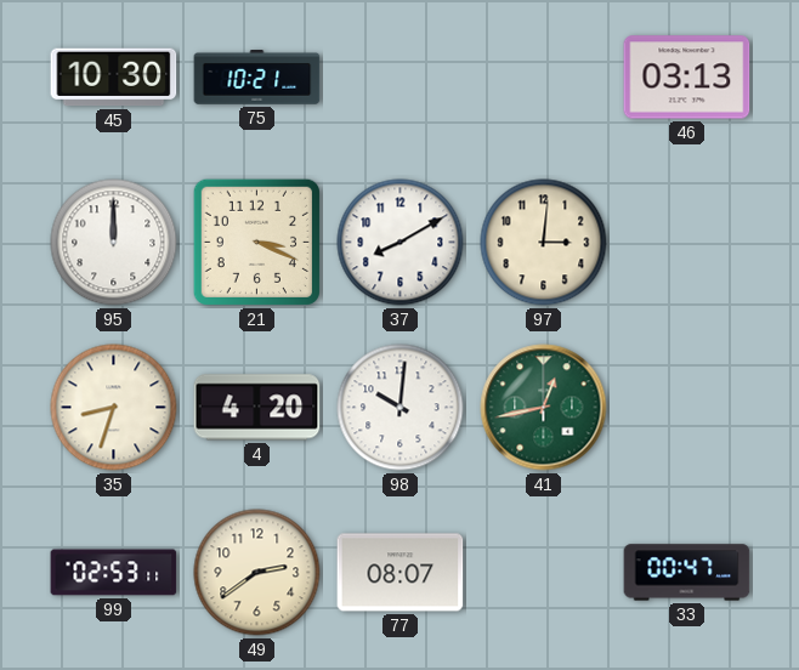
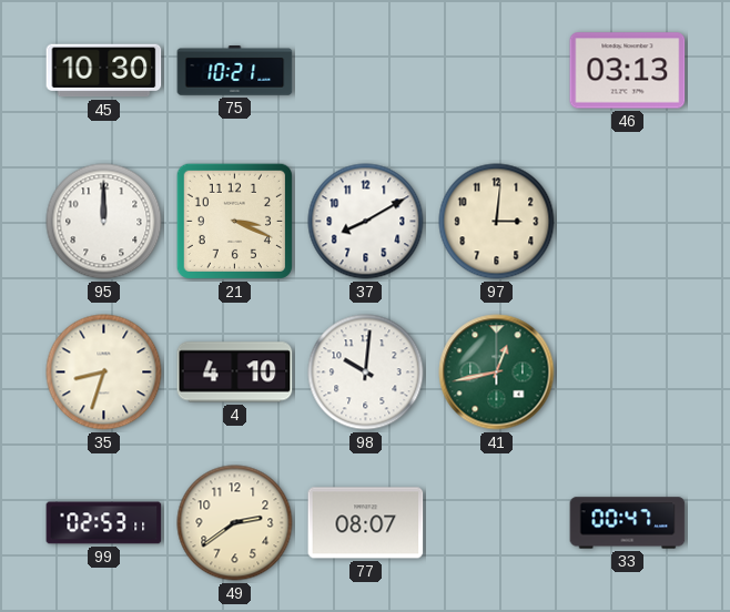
4: 4:20 -> 4:10
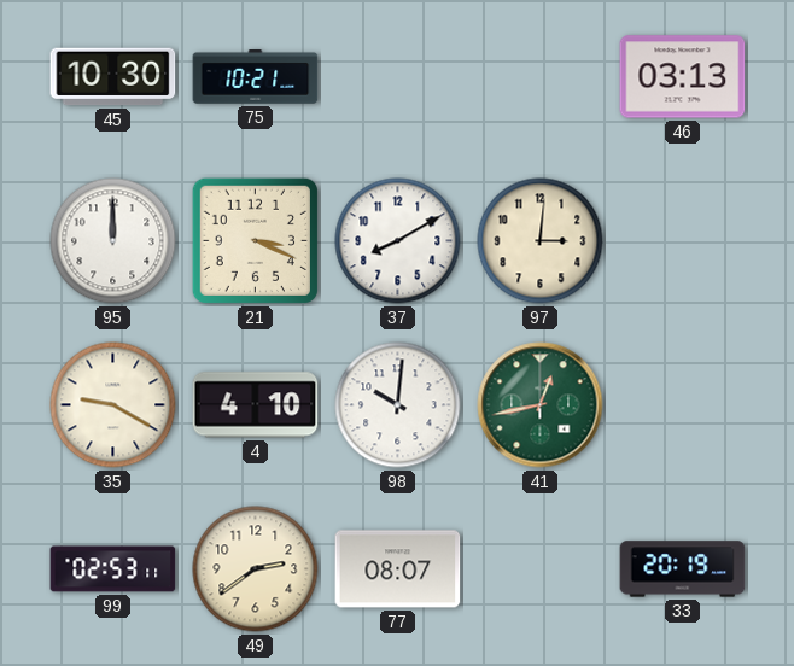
35: 8:33 -> 9:20
33: 00:47 -> 20:19
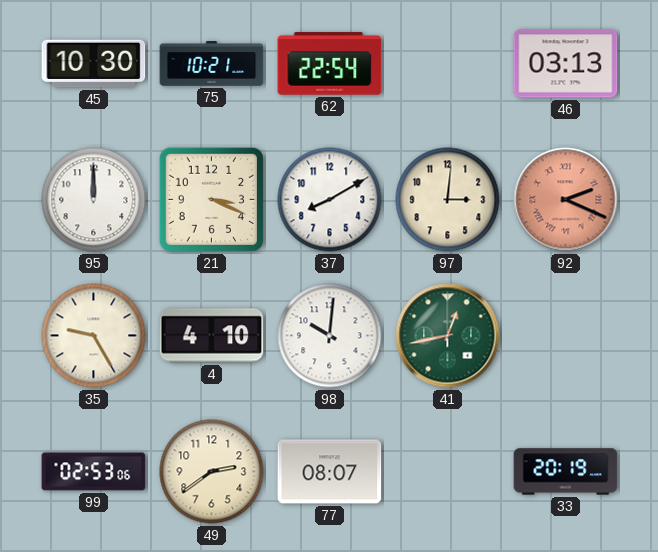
62: none -> 22:54
92: none -> 2:19
35: 9:20 -> 9:25
99: 02:53:11 -> 02:53:06
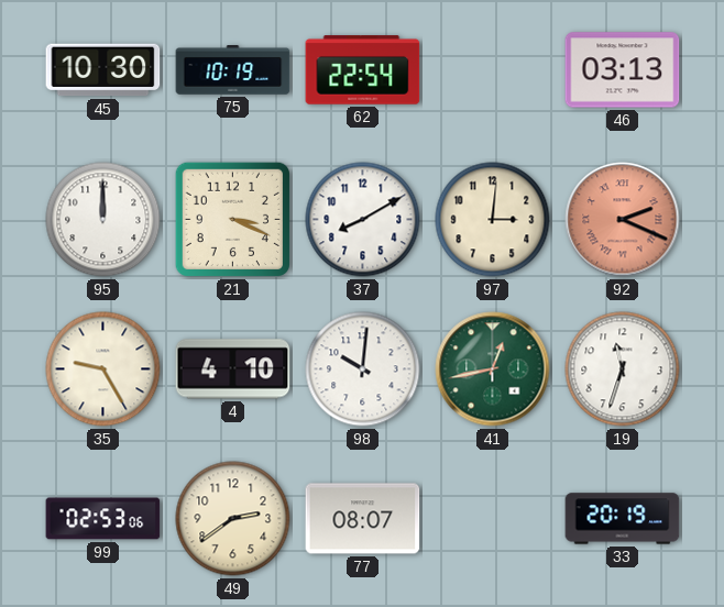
75: 10:21 -> 10:19
19: none -> 11:33
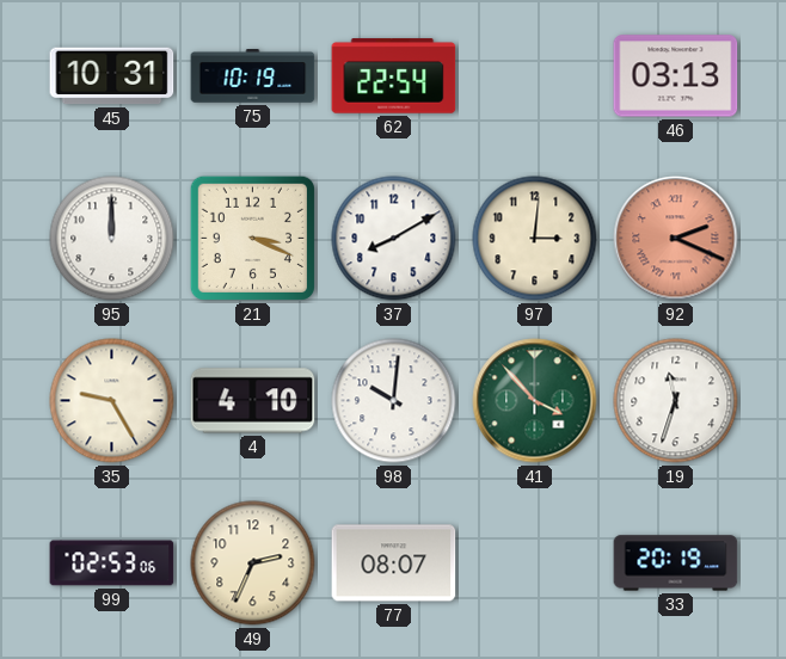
45: 10:30 -> 10:31
41: 12:43 -> 3:53
49: 2:39 -> 2:34
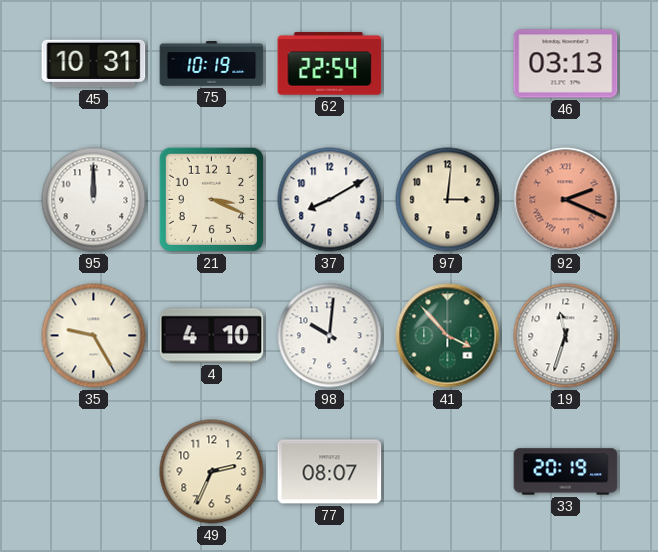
99: 02:53 -> none
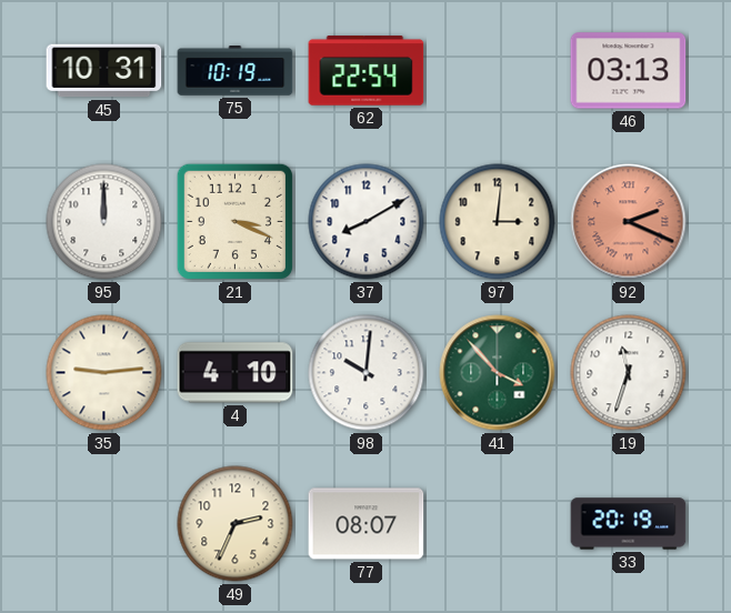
35: 9:25 -> 9:14
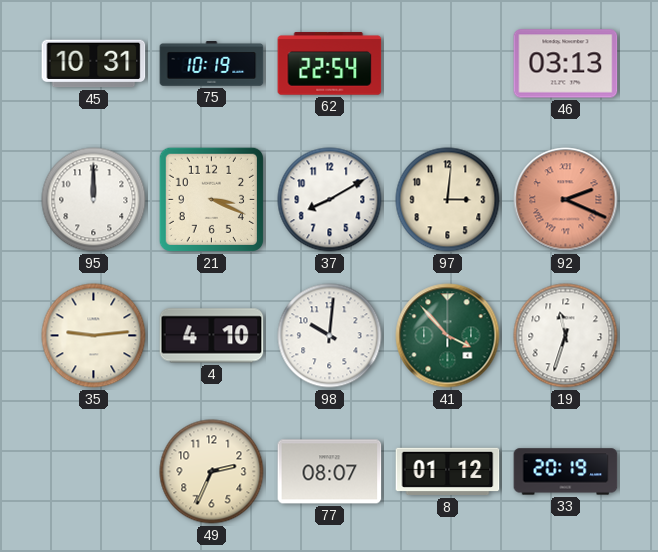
8: none -> 01:12
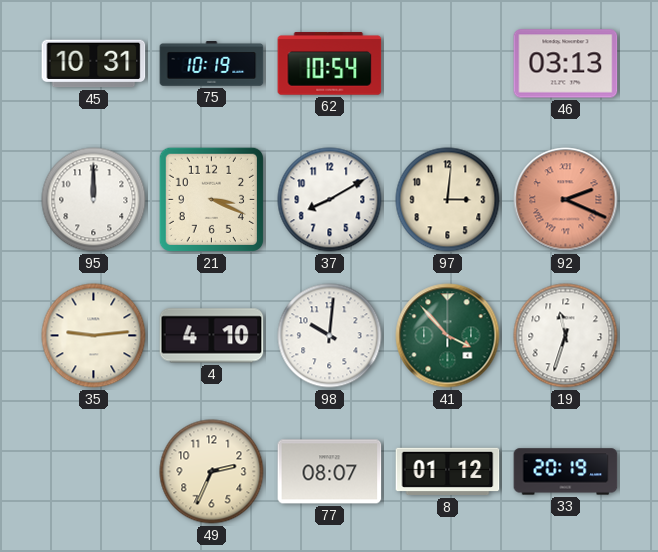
62: 22:54 -> 10:54
